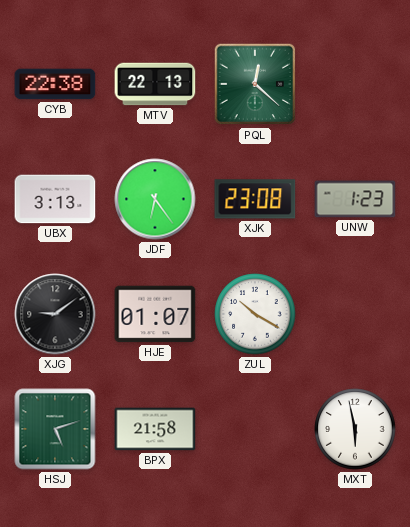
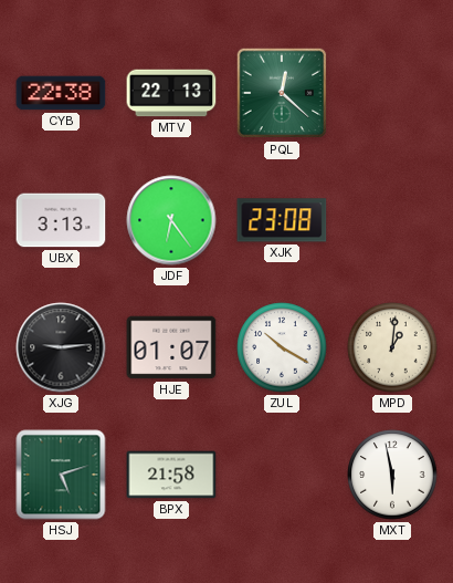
UNW: 1:23 -> none
XJG: 9:09 -> 9:14
MPD: none -> 1:01
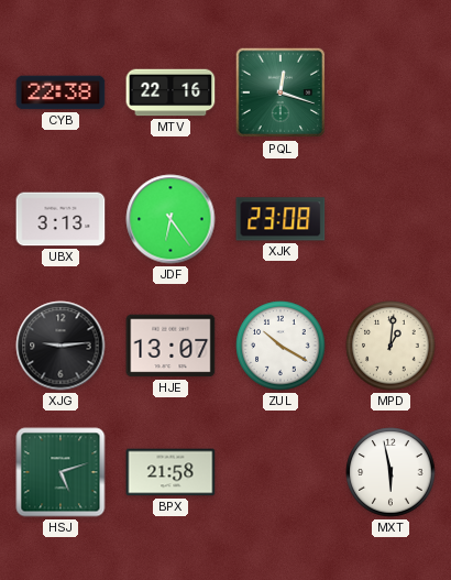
MTV: 22:13 -> 22:16
PQL: 12:22 -> 12:18
HJE: 01:07 -> 13:07
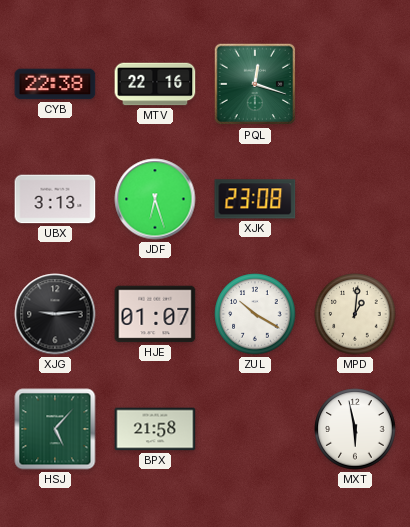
JDF: 6:24 -> 6:27
HJE: 13:07 -> 01:07
HSJ: 5:12 -> 5:07
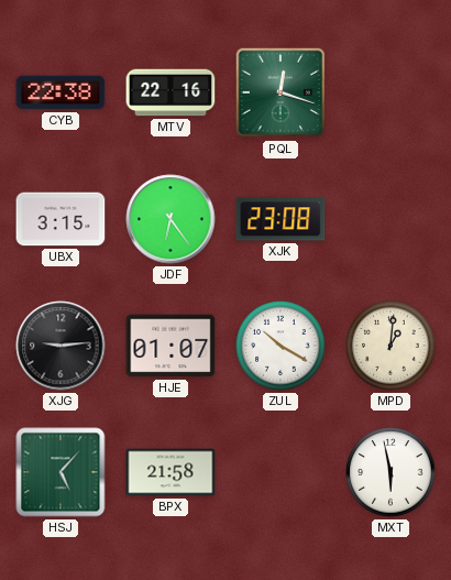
UBX: 3:13 -> 3:15
JDF: 6:27 -> 6:24
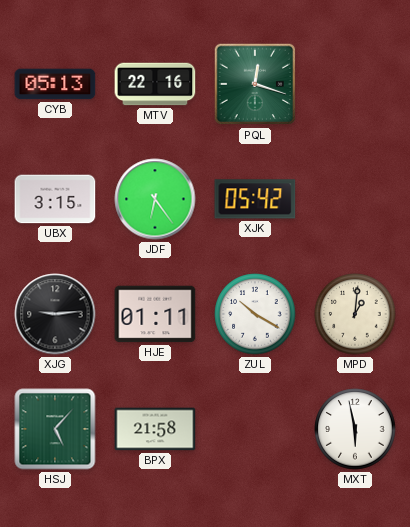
CYB: 22:38 -> 05:13
XJK: 23:08 -> 05:42
HJE: 01:07 -> 01:11
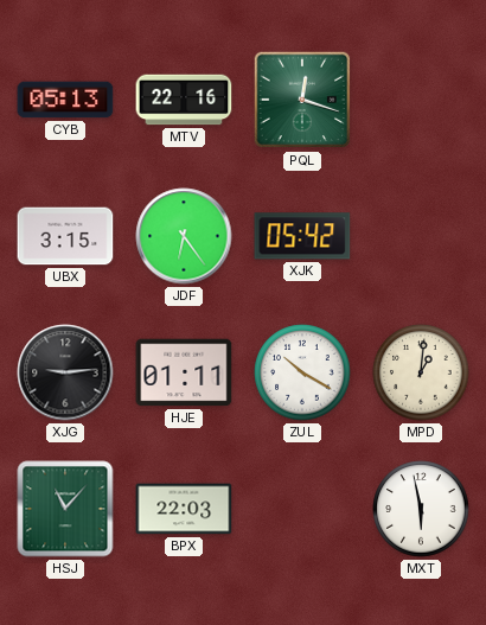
HSJ: 5:07 -> 11:07
BPX: 21:58 -> 22:03
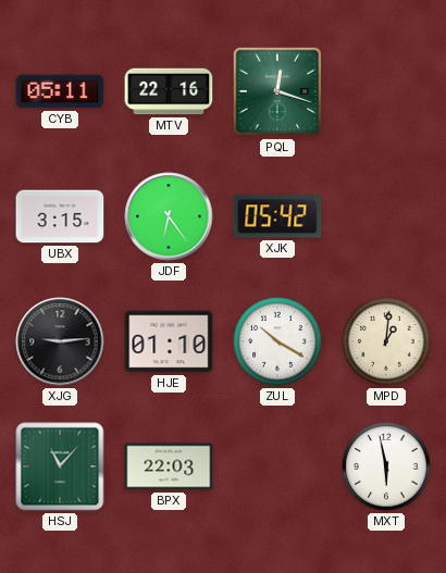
CYB: 05:13 -> 05:11
HJE: 01:11 -> 01:10
